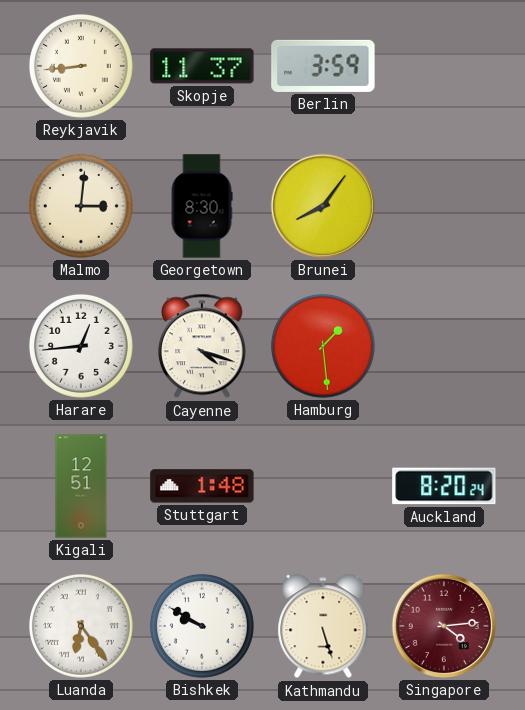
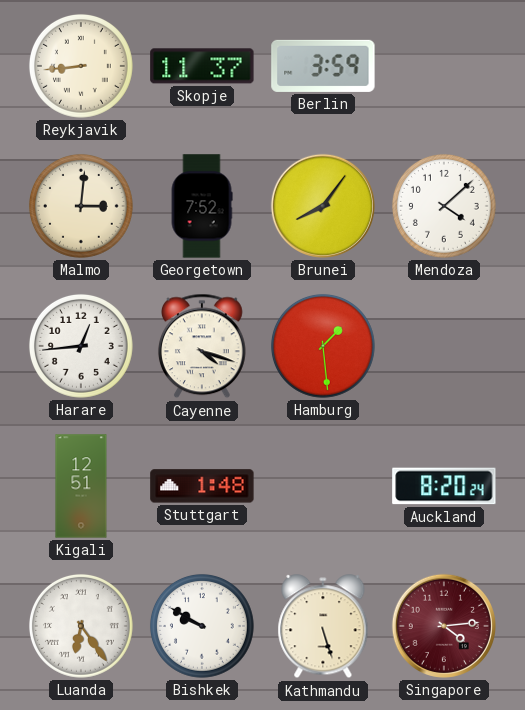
Georgetown: 8:30 -> 7:52
Mendoza: none -> 4:08
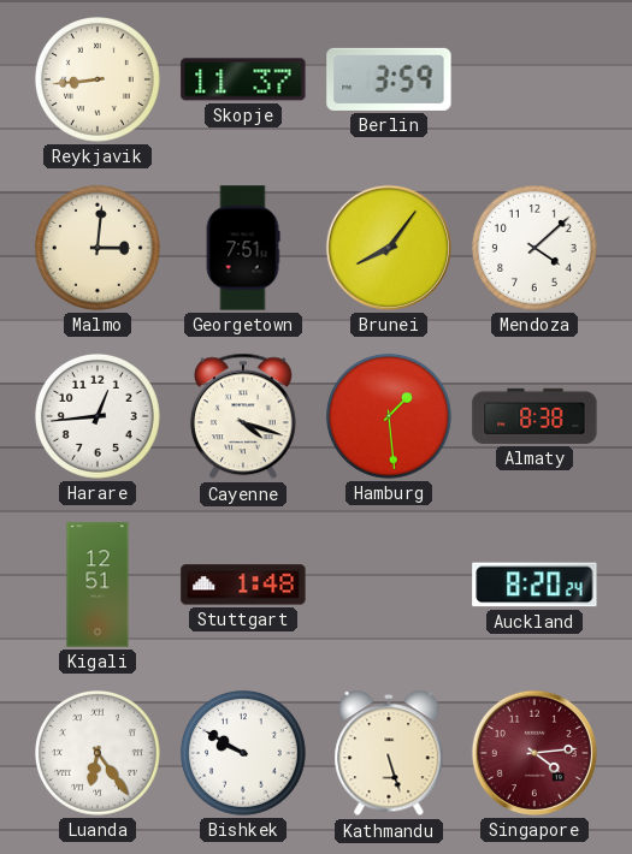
Georgetown: 7:52 -> 7:51
Almaty: none -> 8:38
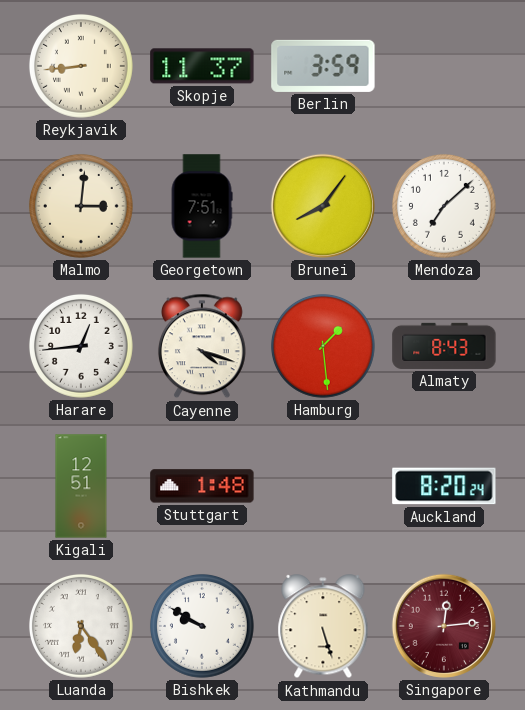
Mendoza: 4:08 -> 7:08
Almaty: 8:38 -> 8:43
Singapore: 4:14 -> 12:14
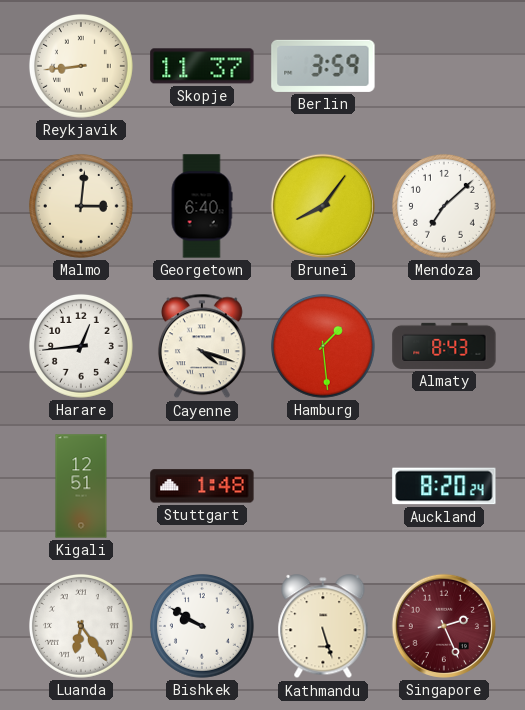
Georgetown: 7:51 -> 6:40
Singapore: 12:14 -> 2:26
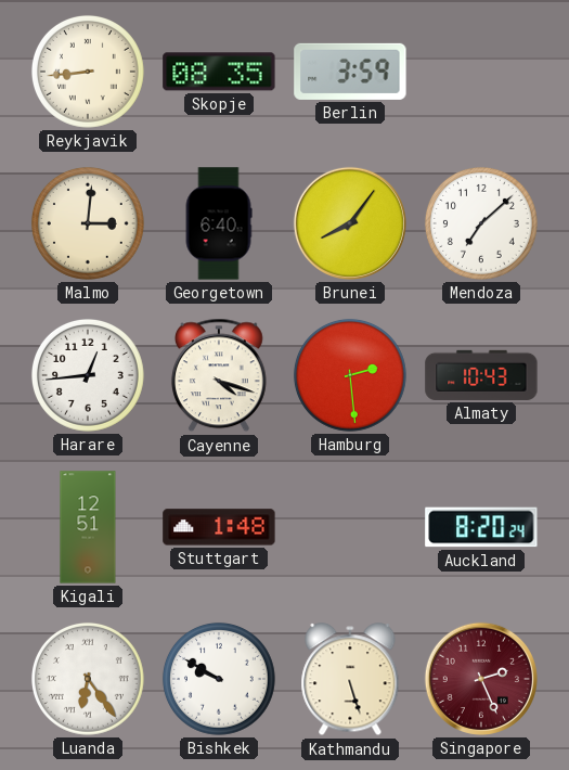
Skopje: 11:37 -> 08:35
Hamburg: 1:29 -> 2:29
Almaty: 8:43 -> 10:43
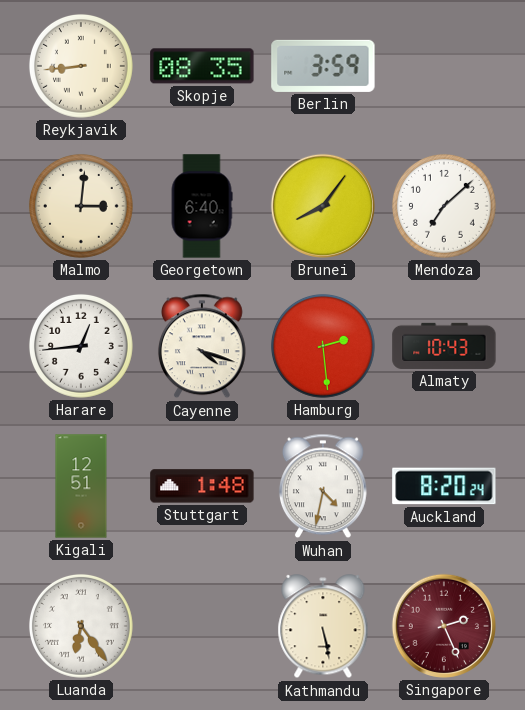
Wuhan: none -> 4:32
Bishkek: 9:50 -> none
Kathmandu: 5:27 -> 5:28
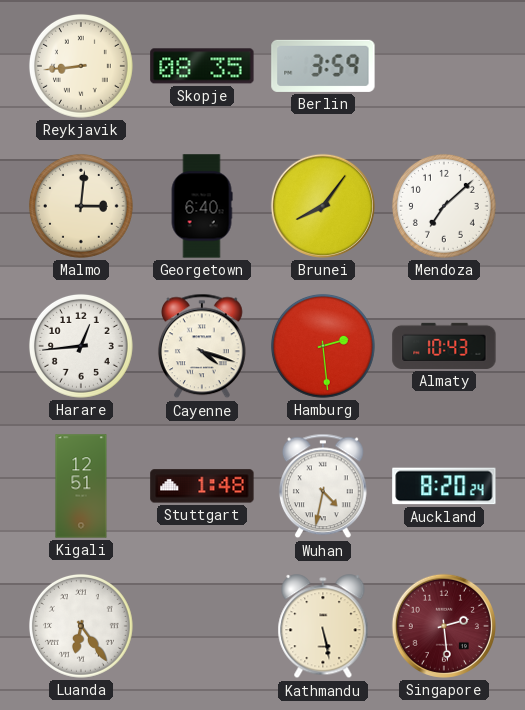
Singapore: 2:26 -> 2:29
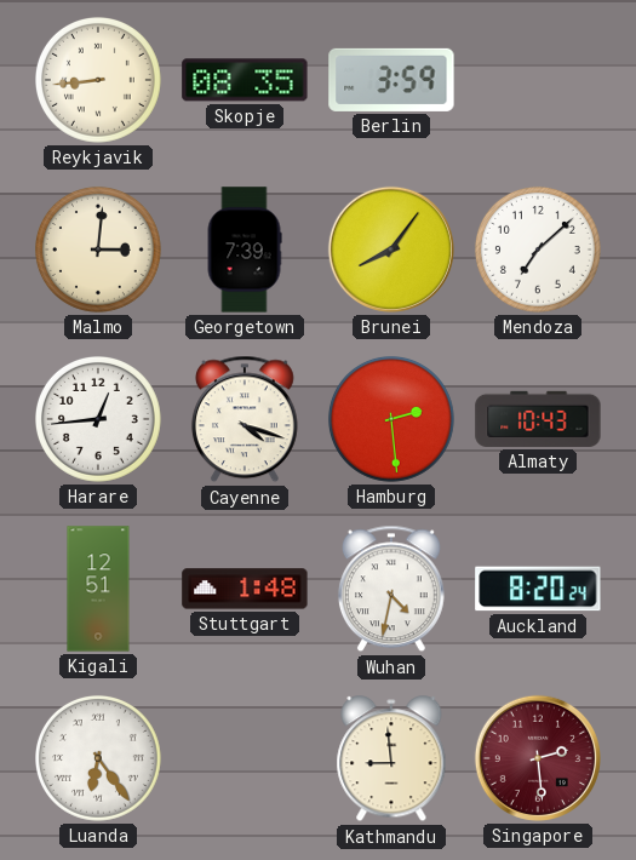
Georgetown: 6:40 -> 7:39
Kathmandu: 5:28 -> 8:59
